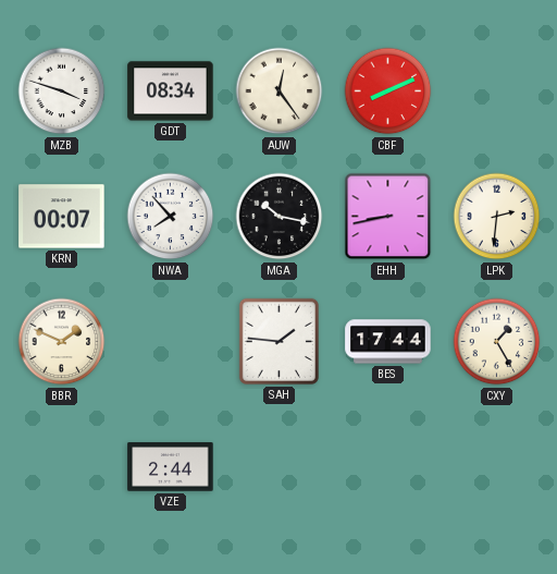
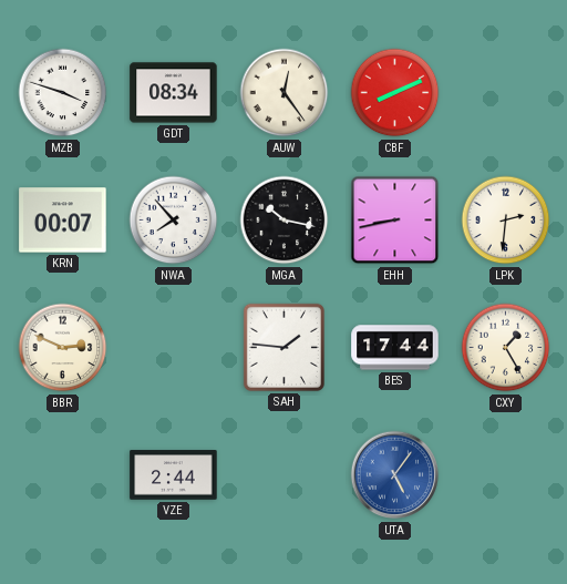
BBR: 1:49 -> 2:49
UTA: none -> 5:06
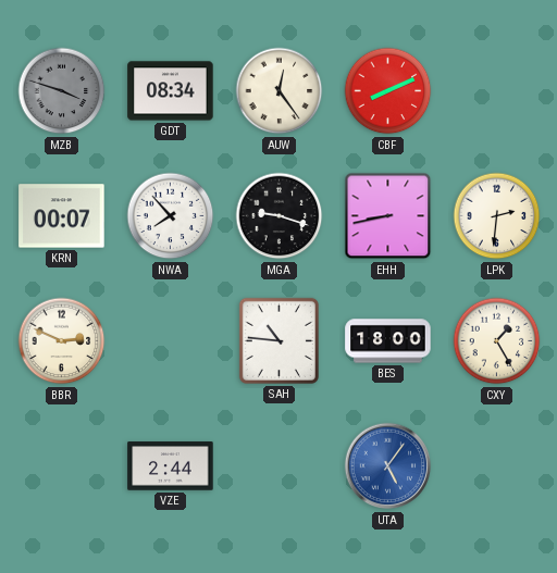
MZB dial: white -> grey
MGA: 10:17 -> 9:18
SAH: 1:46 -> 10:46
BES: 17:44 -> 18:00
